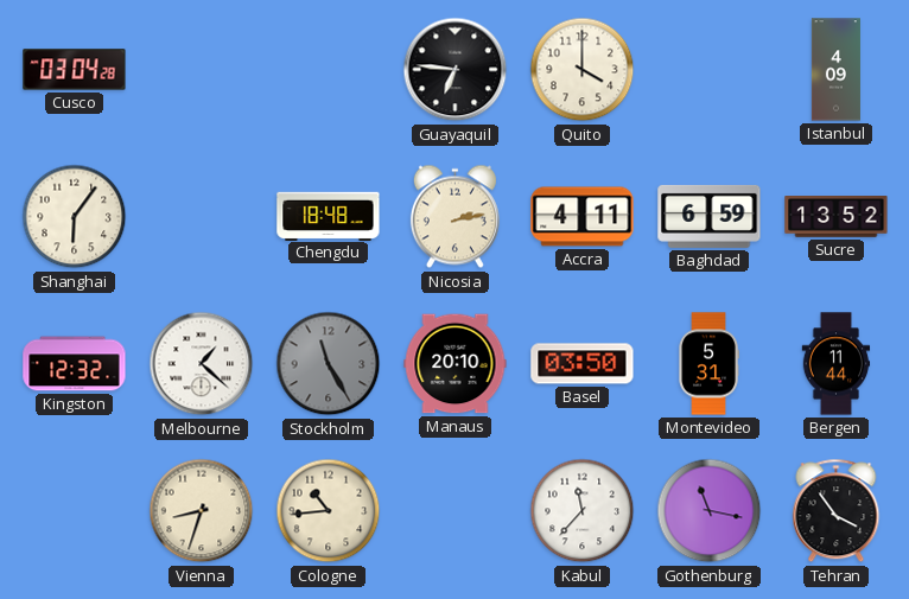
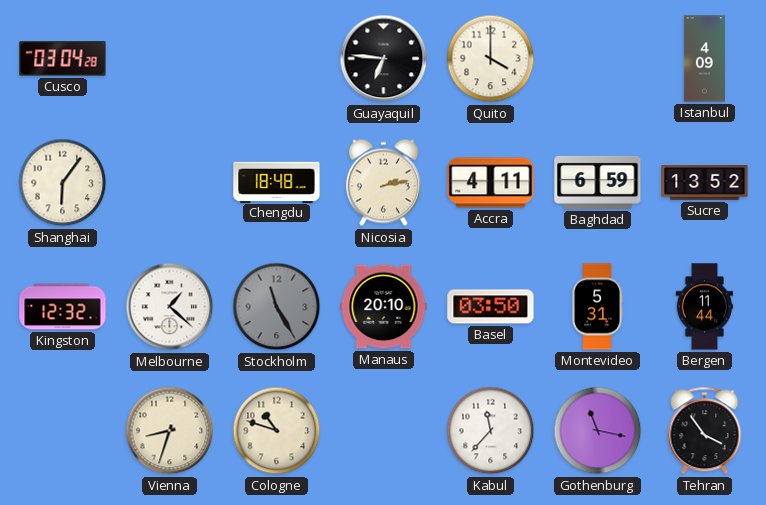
Cologne: 10:44 -> 10:48
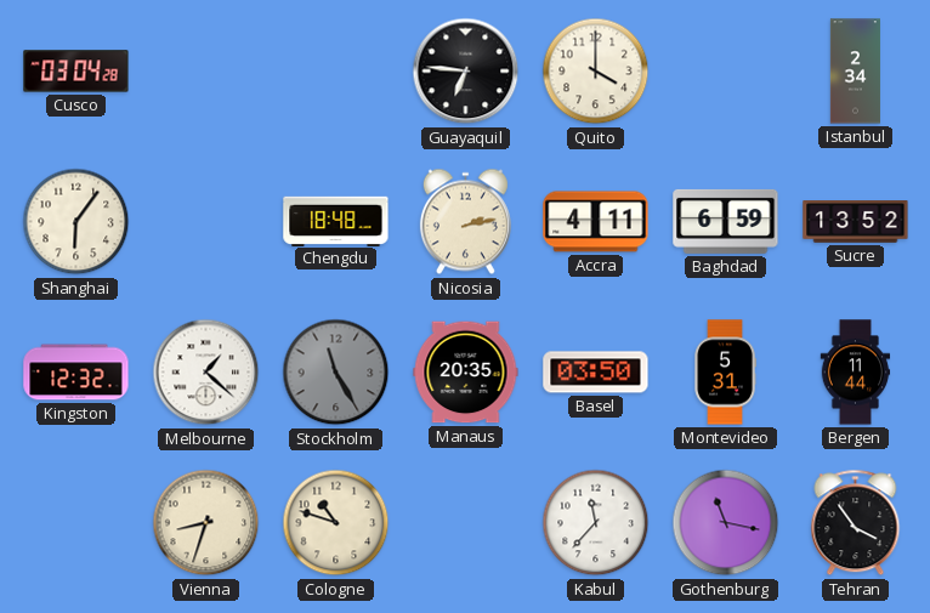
Istanbul: 4:09 -> 2:34
Manaus: 20:10 -> 20:35
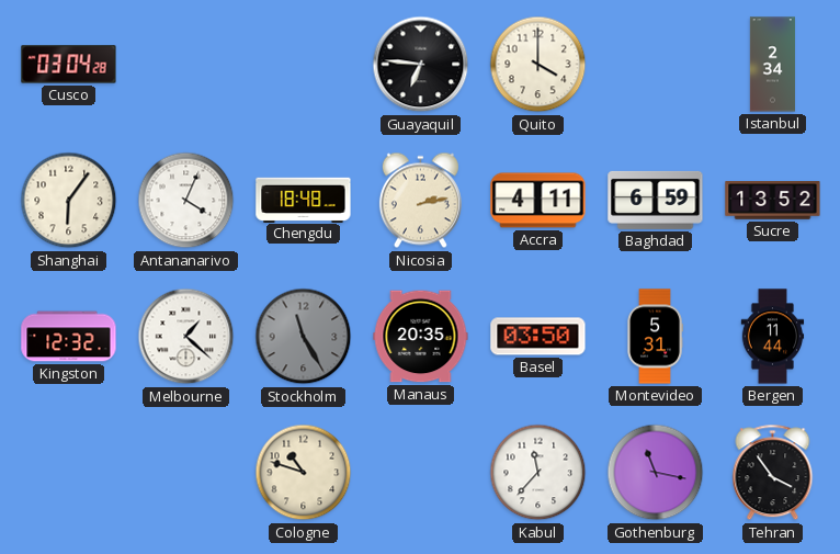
Antananarivo: none -> 4:04
Vienna: 8:33 -> none
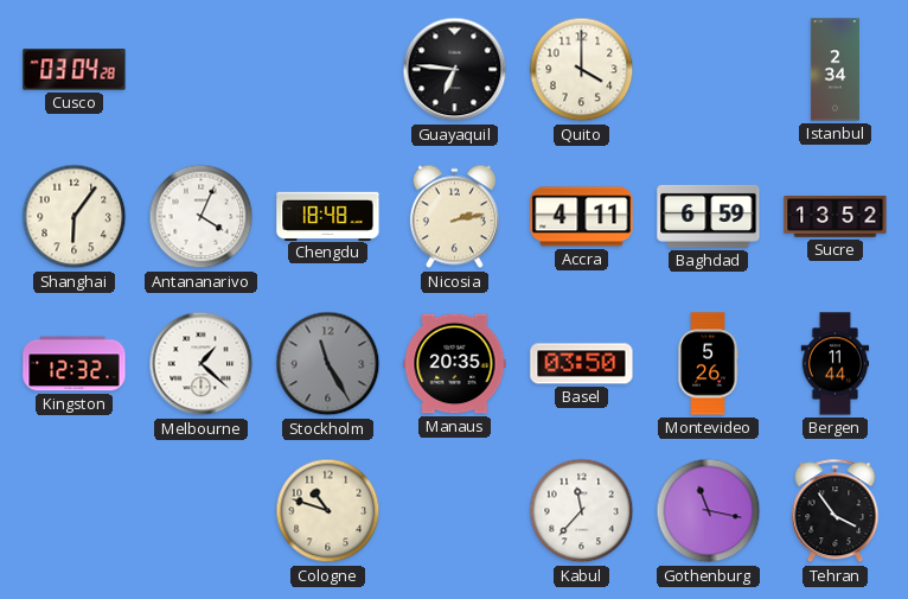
Montevideo: 5:31 -> 5:26
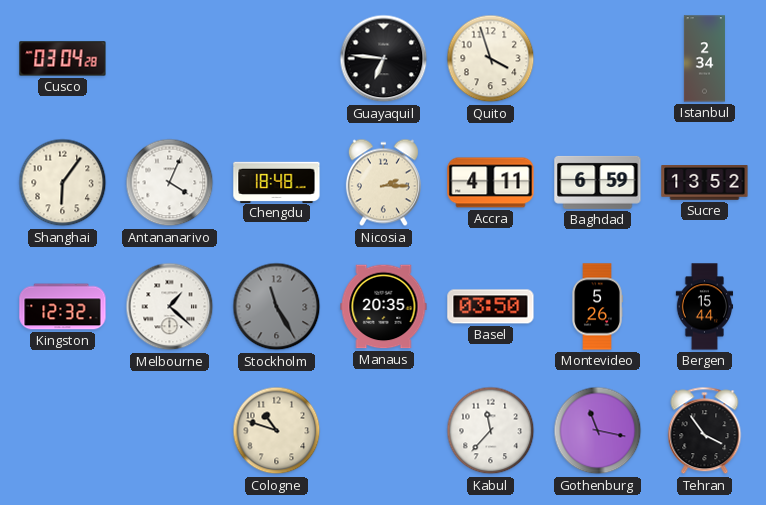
Quito: 4:00 -> 3:57
Nicosia: 2:13 -> 2:15
Bergen: 11:44 -> 15:44
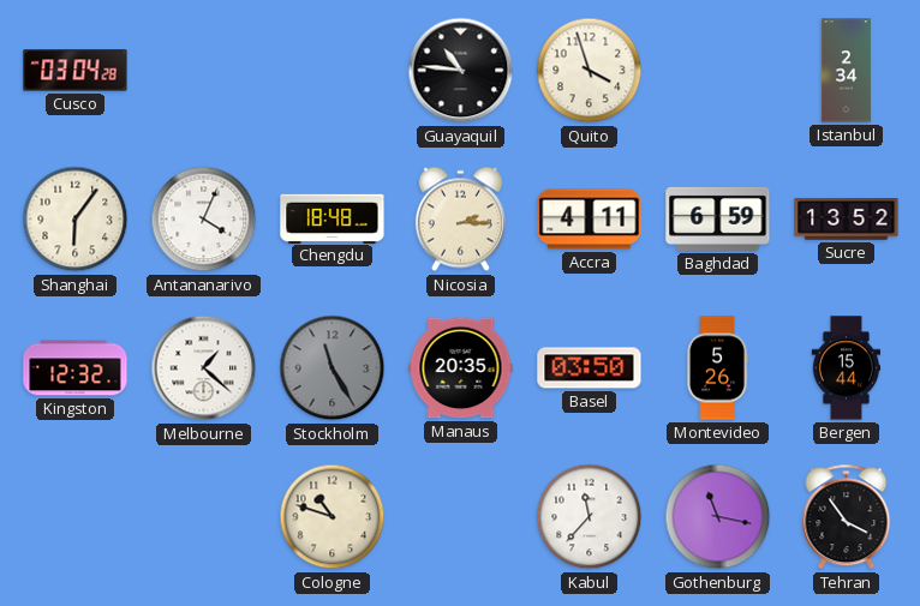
Guayaquil: 6:46 -> 10:46
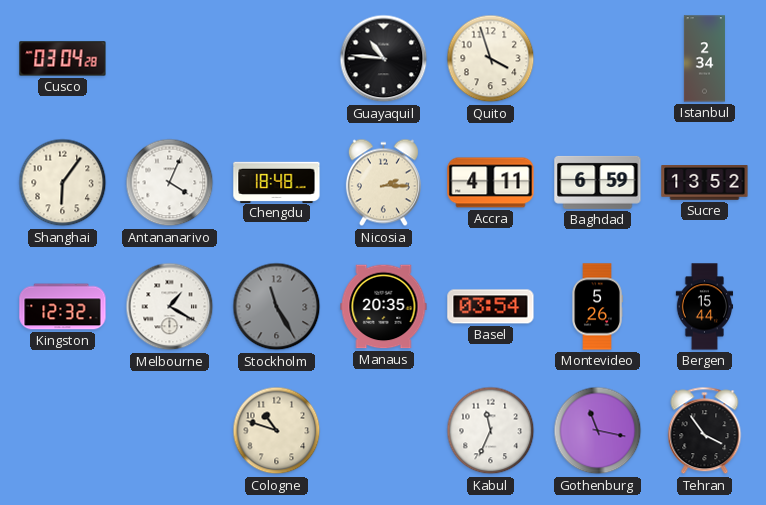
Melbourne: 1:22 -> 1:20
Basel: 03:50 -> 03:54
Kabul: 11:37 -> 11:34
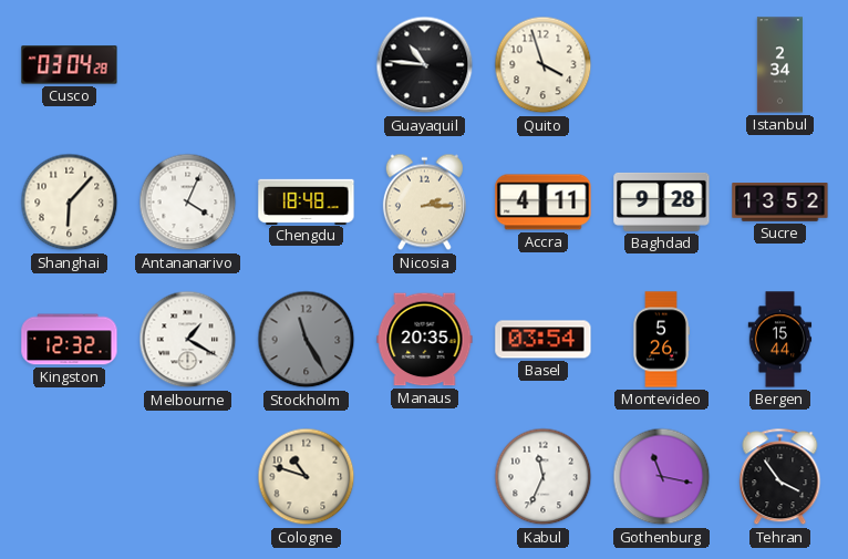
Shanghai: 6:06 -> 6:07
Baghdad: 6:59 -> 9:28
